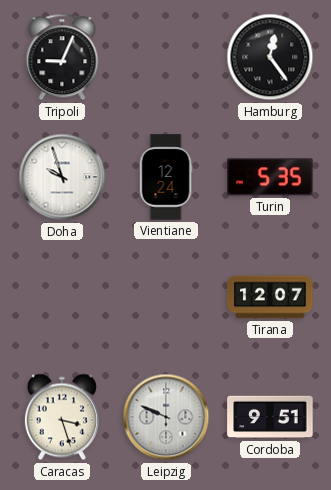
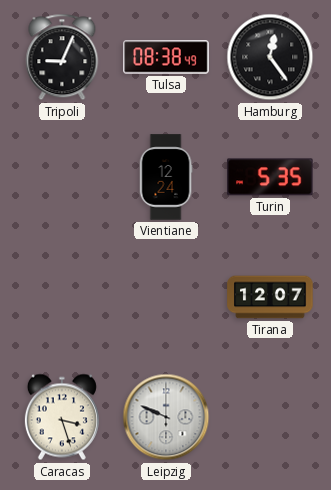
Tulsa: none -> 08:38
Doha: 9:57 -> none
Cordoba: 9:51 -> none
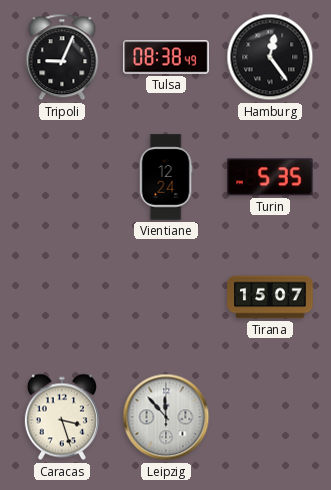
Tirana: 12:07 -> 15:07
Leipzig: 9:49 -> 11:53
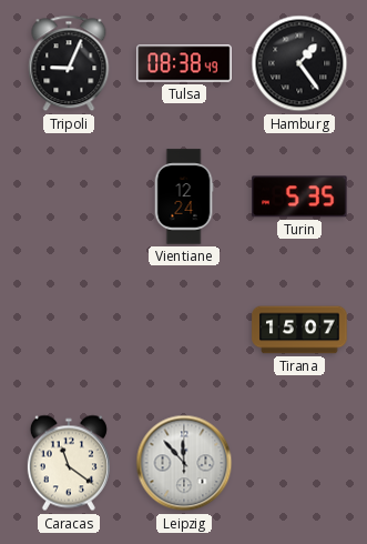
Hamburg: 12:24 -> 1:24
Caracas: 3:27 -> 11:21
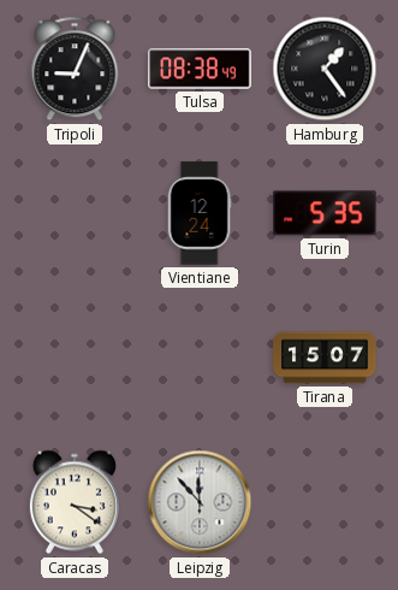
Caracas: 11:21 -> 3:21
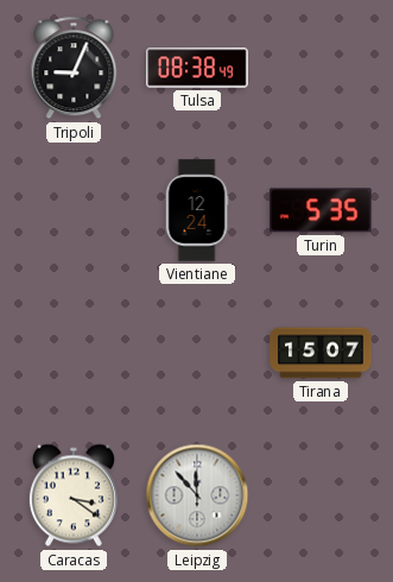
Hamburg: 1:24 -> none
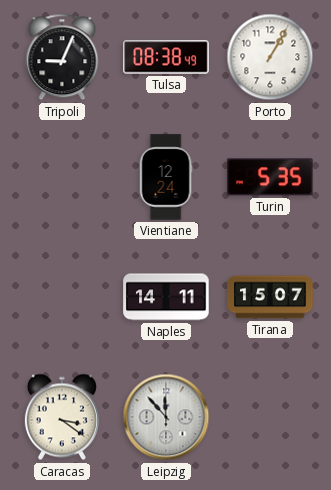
Porto: none -> 1:05
Naples: none -> 14:11
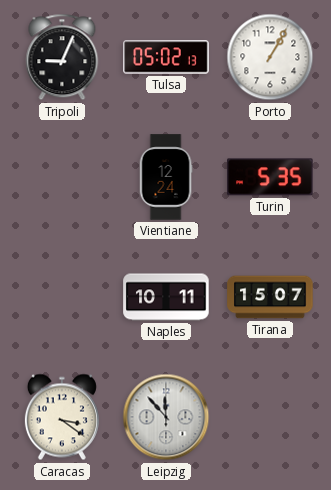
Tulsa: 08:38 -> 05:02
Naples: 14:11 -> 10:11
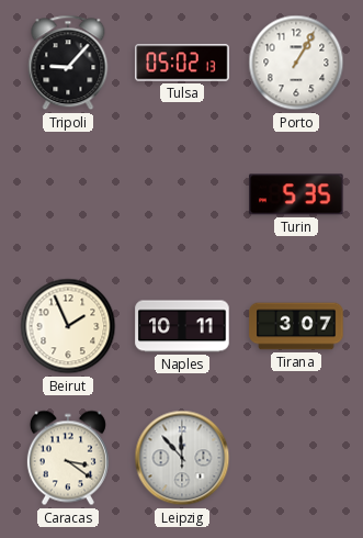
Tripoli: 9:04 -> 9:07
Vientiane: 12:24 -> none
Beirut: none -> 1:56
Tirana: 15:07 -> 3:07
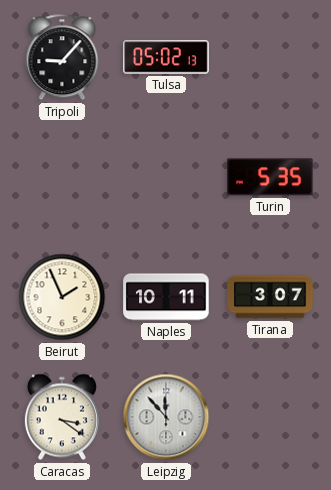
Porto: 1:05 -> none
